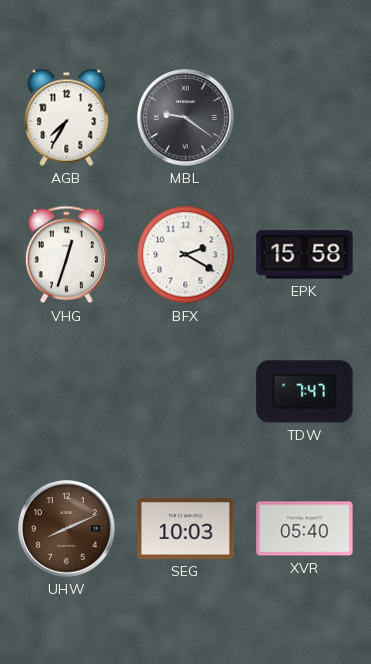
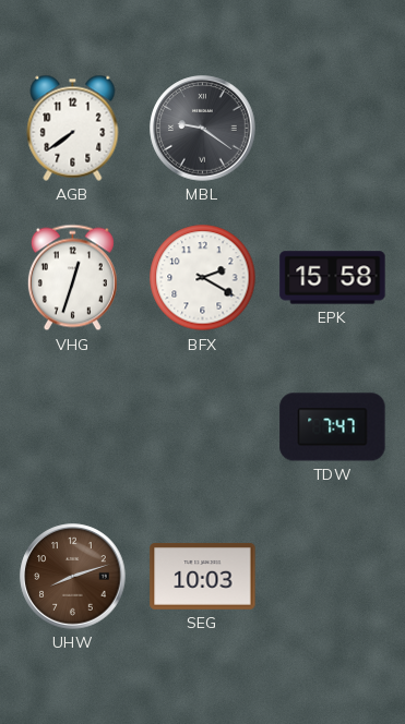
AGB: 7:35 -> 7:39
UHW: 8:11 -> 8:12
XVR: 05:40 -> none
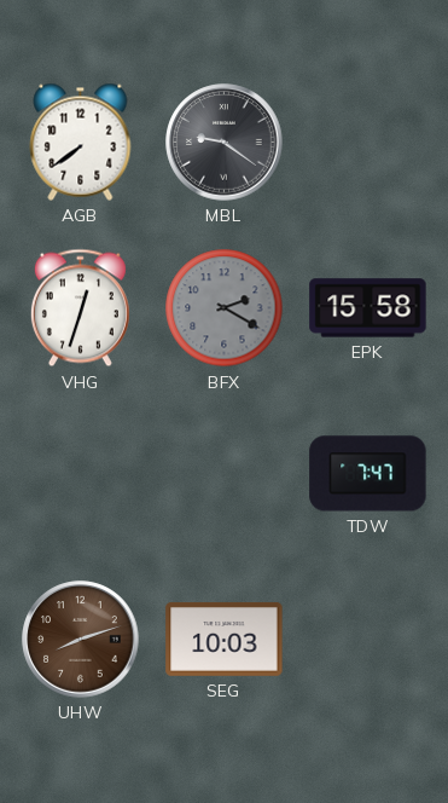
BFX dial: white -> grey
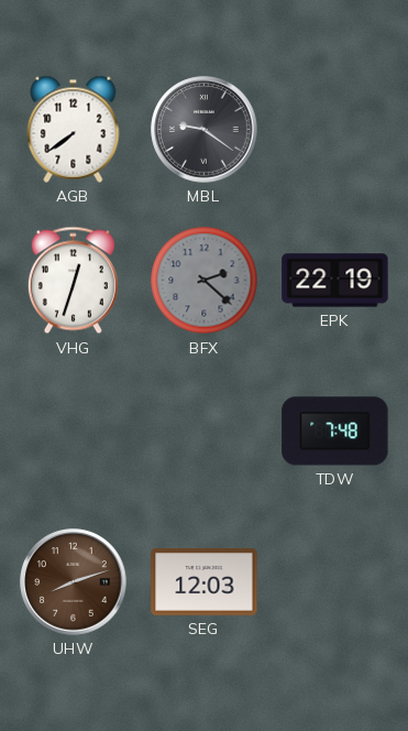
BFX: 2:20 -> 2:22
EPK: 15:58 -> 22:19
TDW: 7:47 -> 7:48
SEG: 10:03 -> 12:03
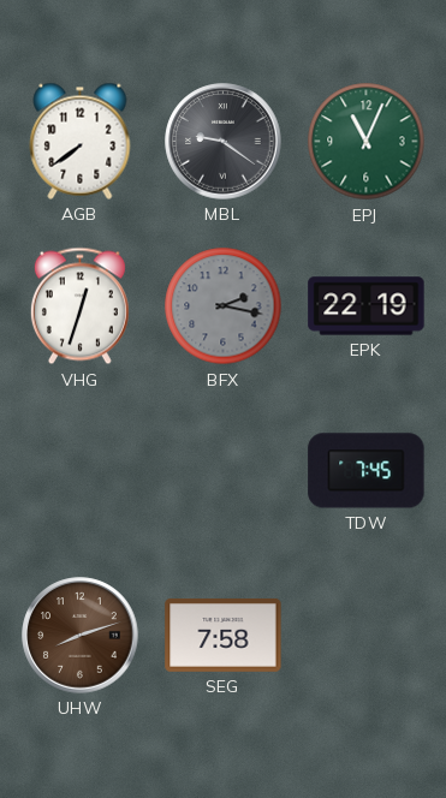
EPJ: none -> 11:04
BFX: 2:22 -> 2:17
TDW: 7:48 -> 7:45
SEG: 12:03 -> 7:58
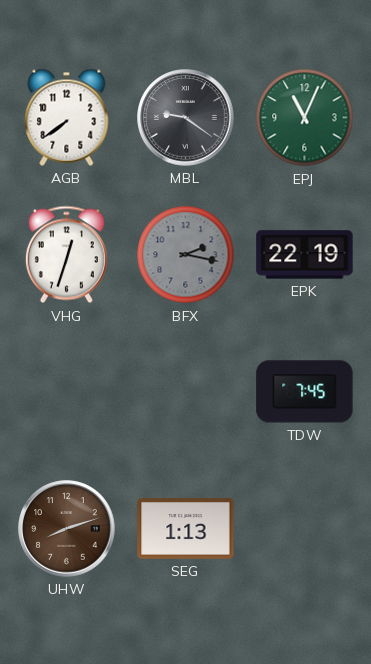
SEG: 7:58 -> 1:13
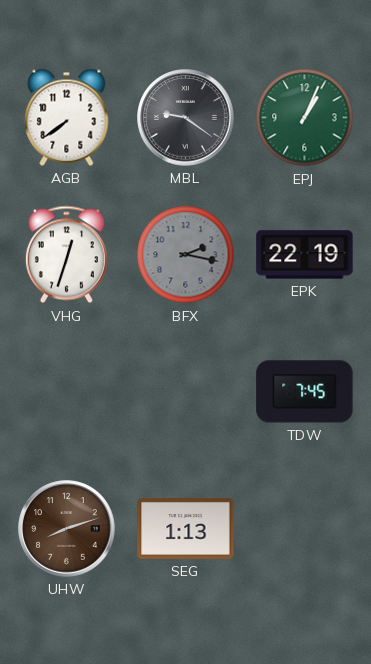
EPJ: 11:04 -> 1:04
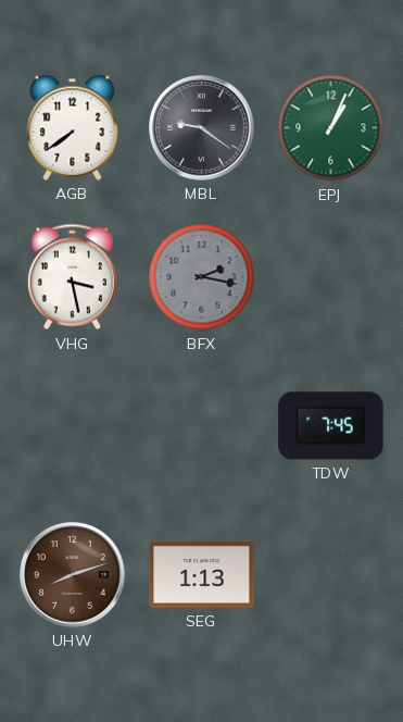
VHG: 12:33 -> 3:28
EPK: 22:19 -> none
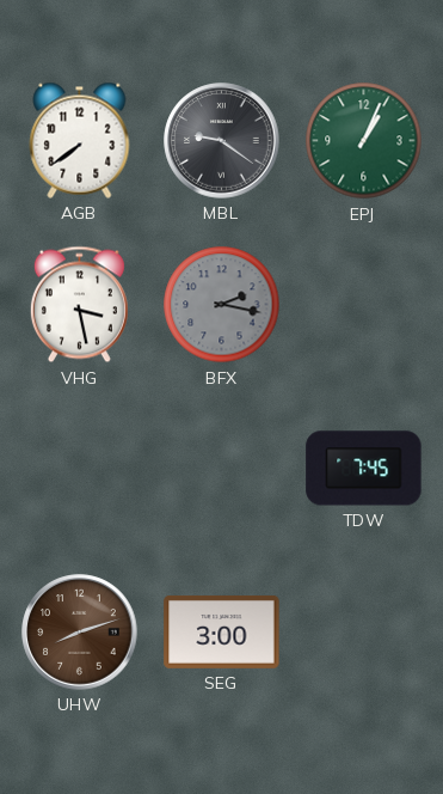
SEG: 1:13 -> 3:00
